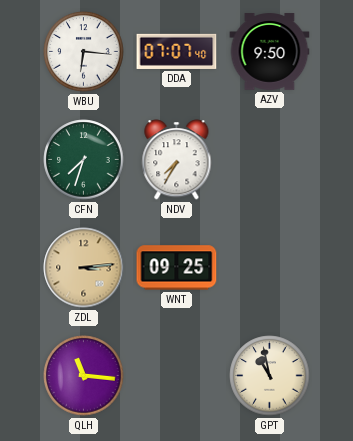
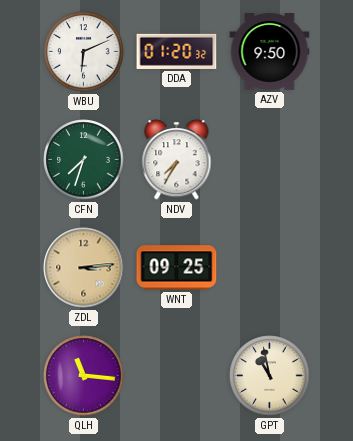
WBU: 6:16 -> 6:11
DDA: 07:07 -> 01:20
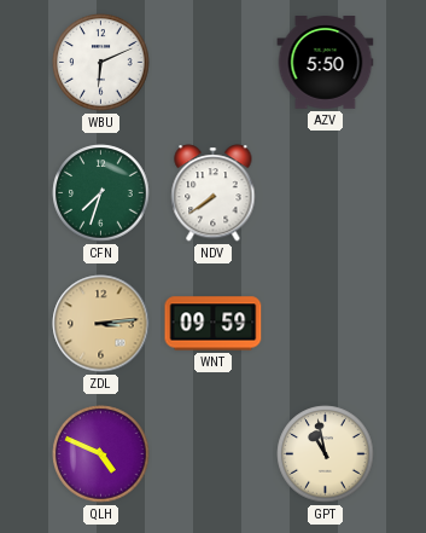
DDA: 01:20 -> none
AZV: 9:50 -> 5:50
NDV: 7:35 -> 7:39
WNT: 09:25 -> 09:59
QLH: 11:16 -> 4:49
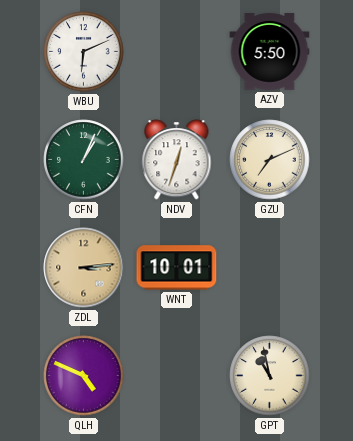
CFN: 7:33 -> 1:04
NDV: 7:39 -> 12:33
GZU: none -> 7:11
WNT: 09:59 -> 10:01
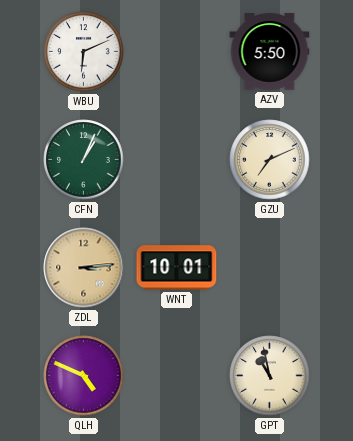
NDV: 12:33 -> none
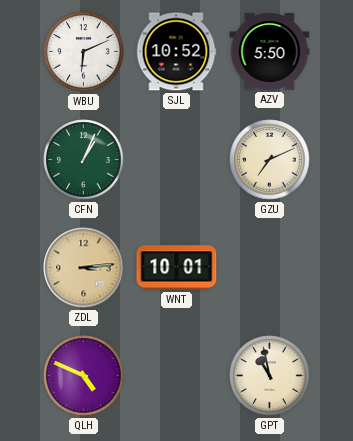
SJL: none -> 10:52
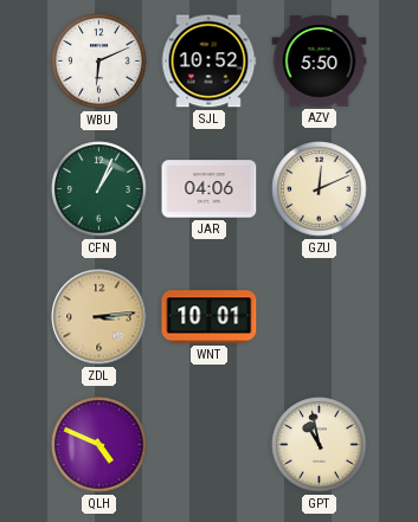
JAR: none -> 04:06
GZU: 7:11 -> 12:11
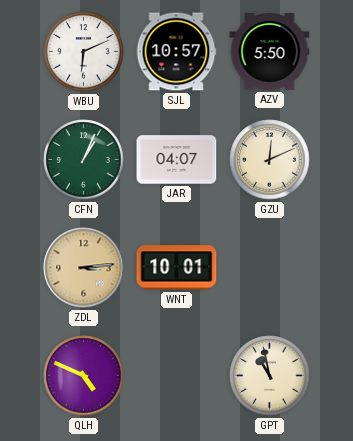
SJL: 10:52 -> 10:57
JAR: 04:06 -> 04:07
